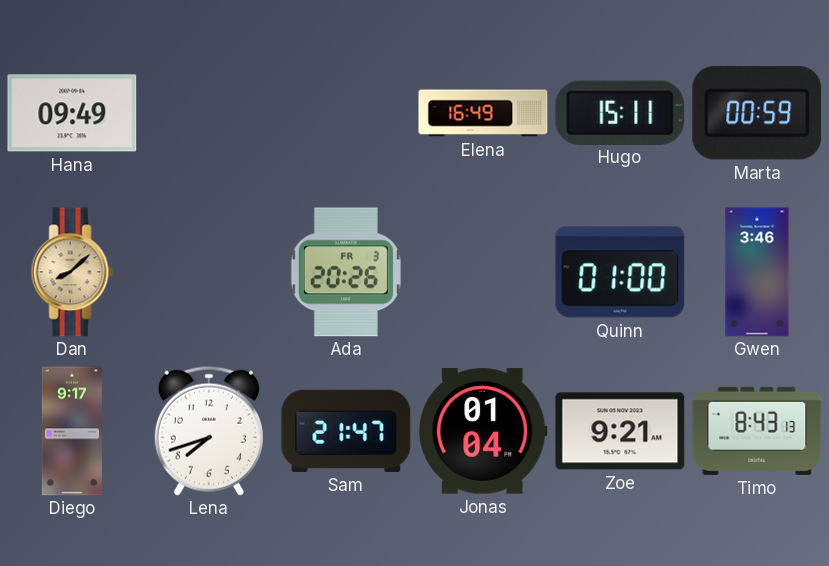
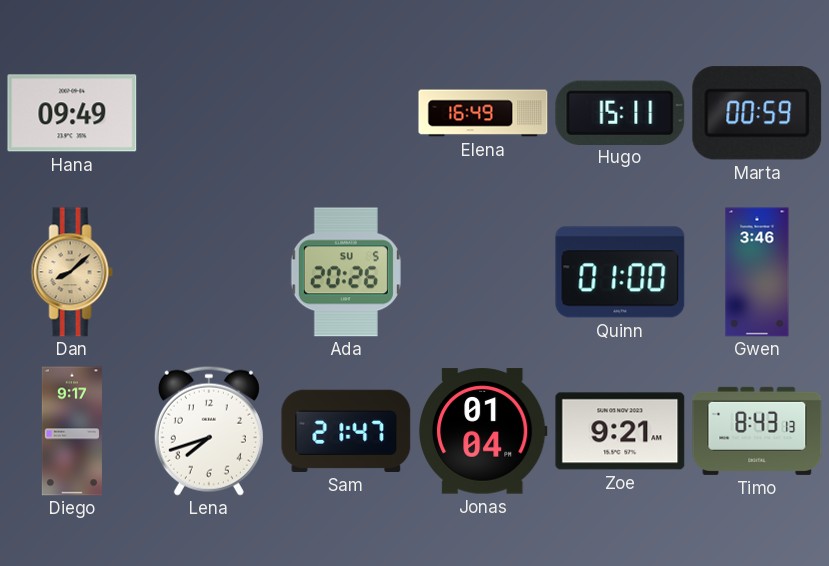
Ada date: FR 3 -> SU 5
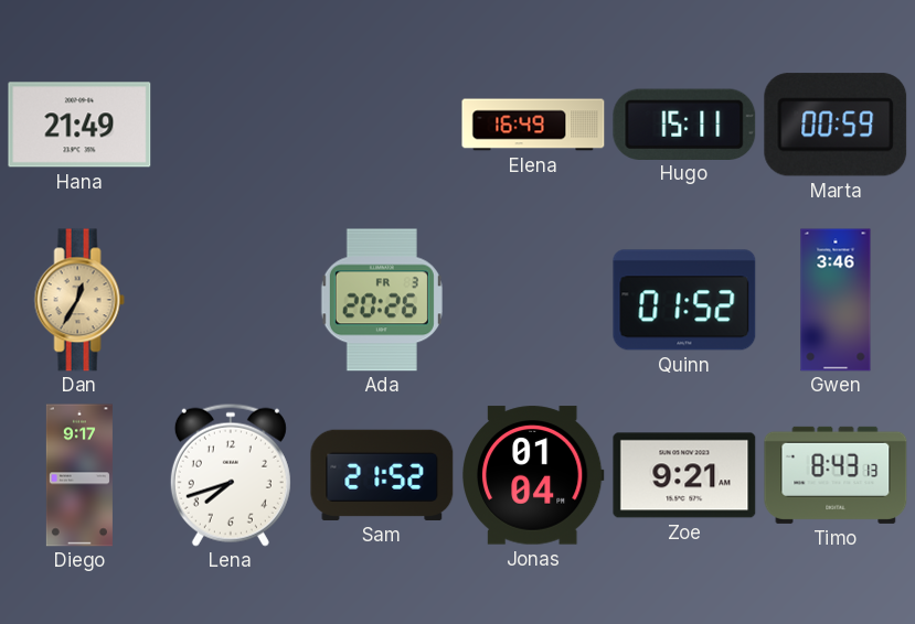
Hana: 09:49 -> 21:49
Dan: 8:08 -> 12:35
Ada date: SU 5 -> FR 3
Quinn: 01:00 -> 01:52
Sam: 21:47 -> 21:52
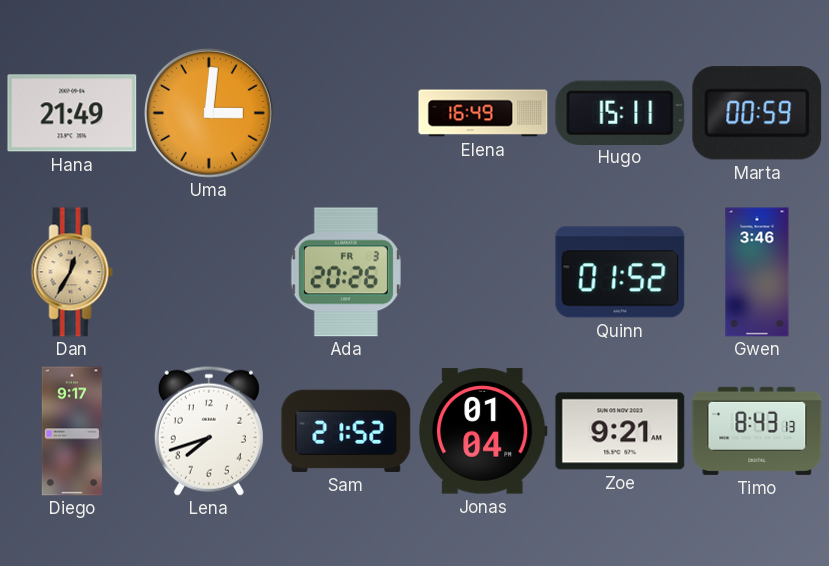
Uma: none -> 3:01
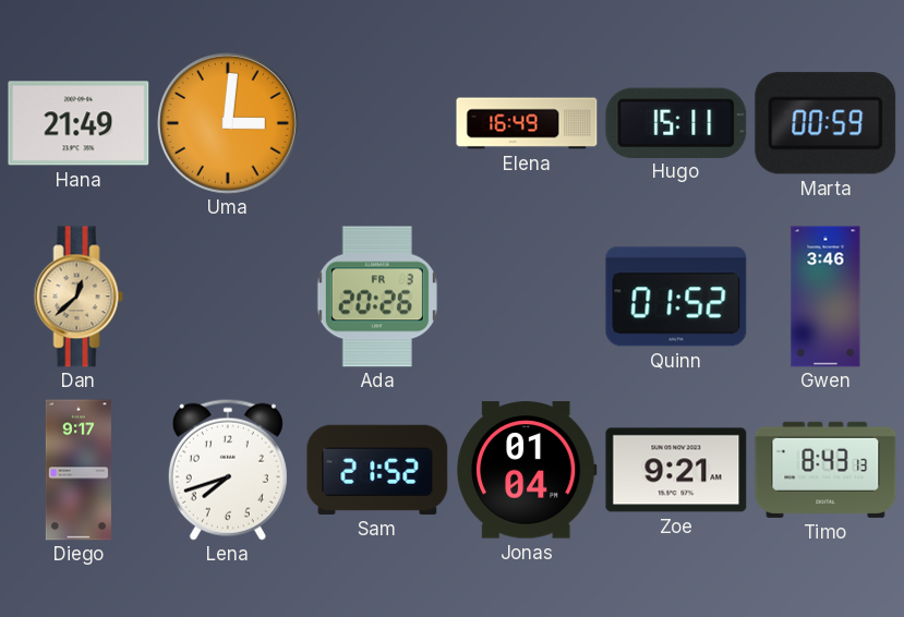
Dan: 12:35 -> 12:38
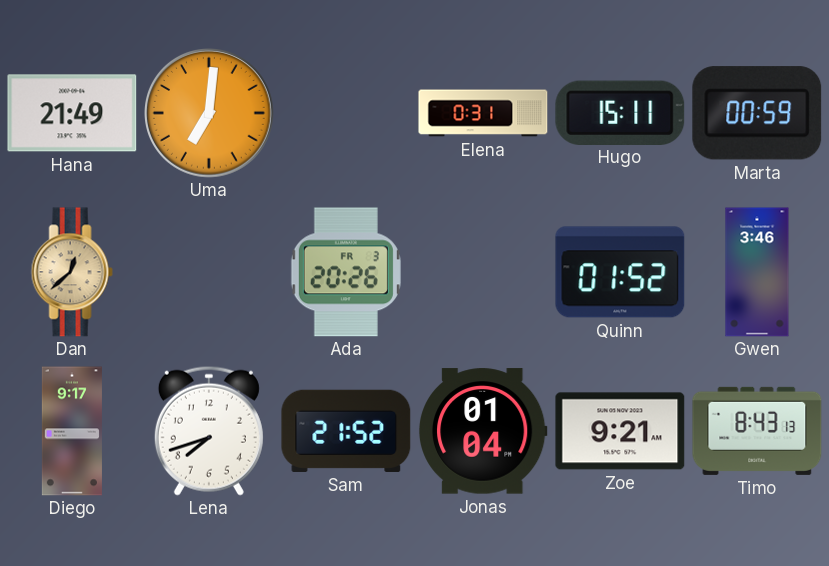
Uma: 3:01 -> 7:01
Elena: 16:49 -> 0:31
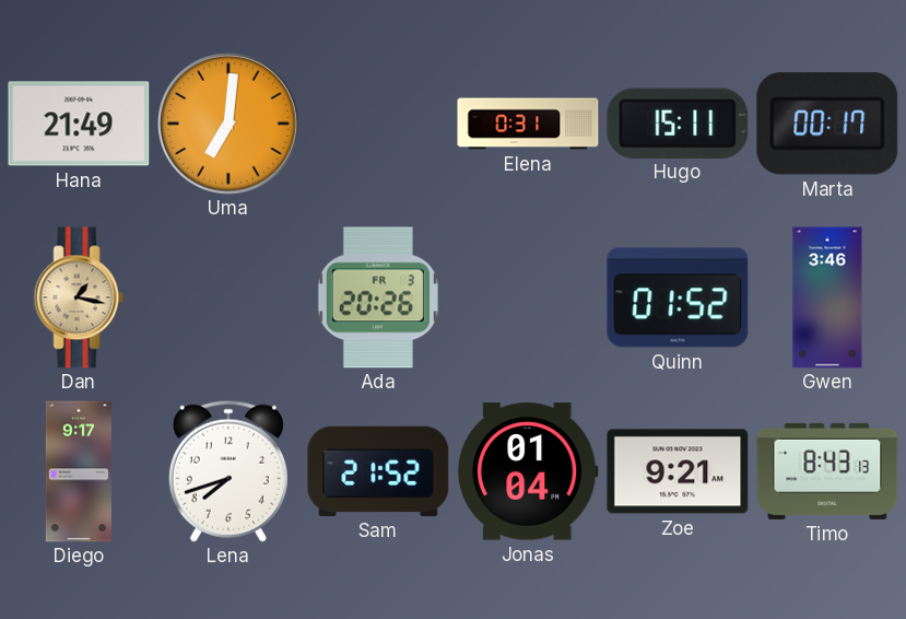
Marta: 00:59 -> 00:17
Dan: 12:38 -> 1:17
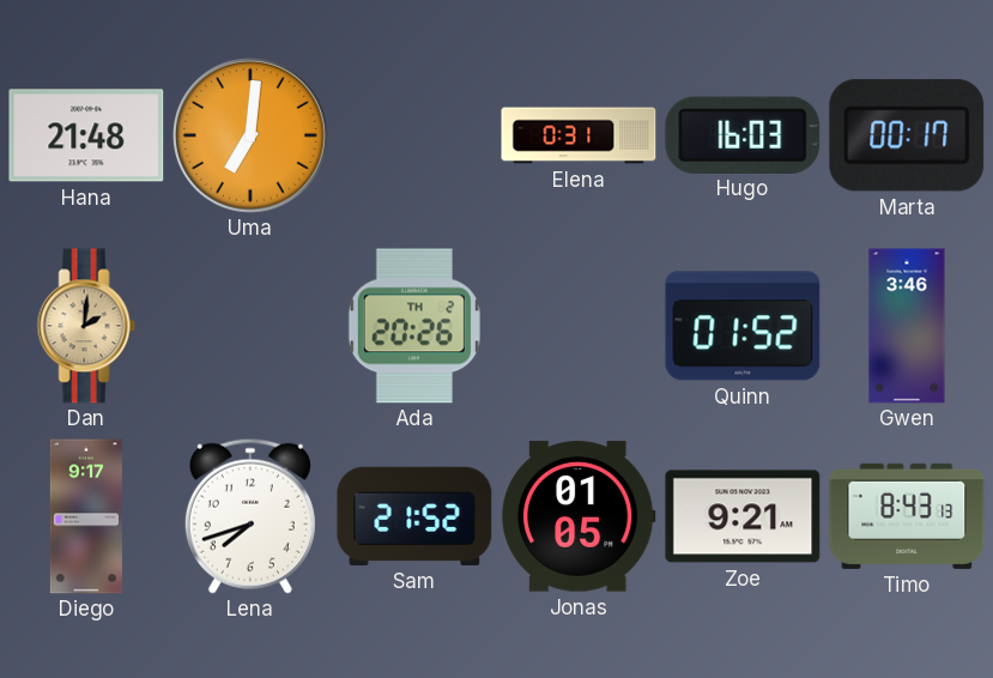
Hana: 21:49 -> 21:48
Hugo: 15:11 -> 16:03
Dan: 1:17 -> 2:01
Ada date: FR 3 -> TH 2
Jonas: 01:04 -> 01:05
